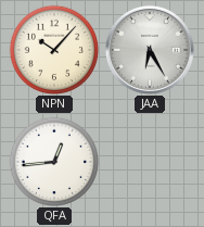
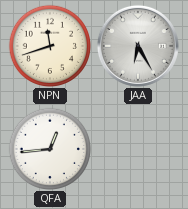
NPN: 10:07 -> 11:42
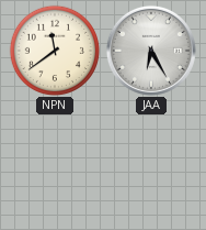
NPN: 11:42 -> 11:39
QFA: 12:44 -> none
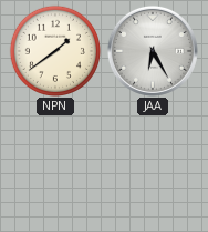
NPN: 11:39 -> 1:39
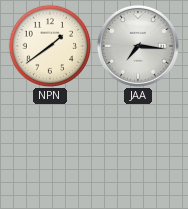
JAA: 6:25 -> 7:16
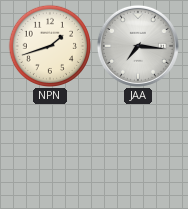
NPN: 1:39 -> 1:42
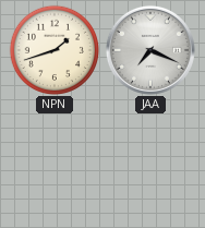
JAA: 7:16 -> 7:19
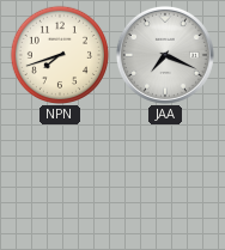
NPN: 1:42 -> 7:42
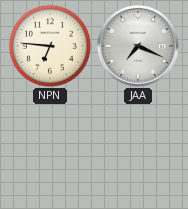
NPN: 7:42 -> 6:46
